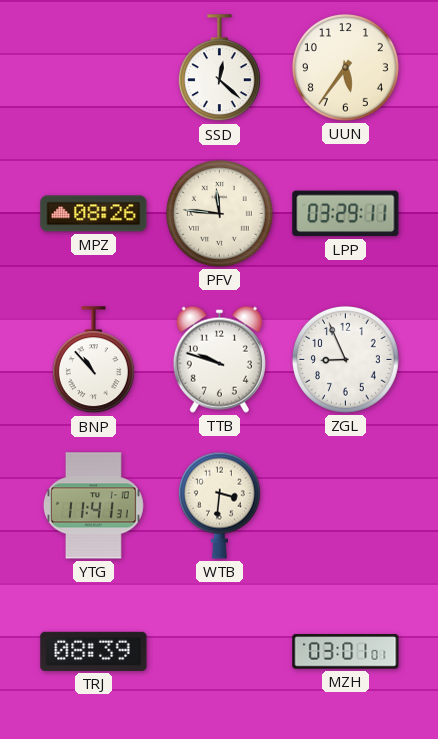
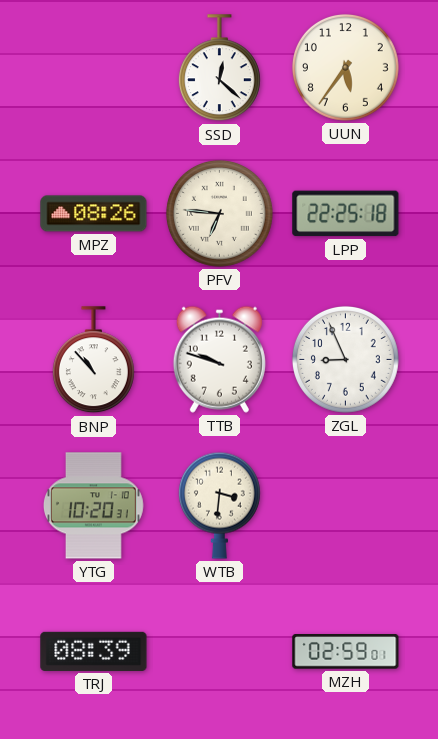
PFV: 11:46 -> 6:46
LPP: 03:29 -> 22:25
YTG: 11:41 -> 10:20
MZH: 03:01 -> 02:59
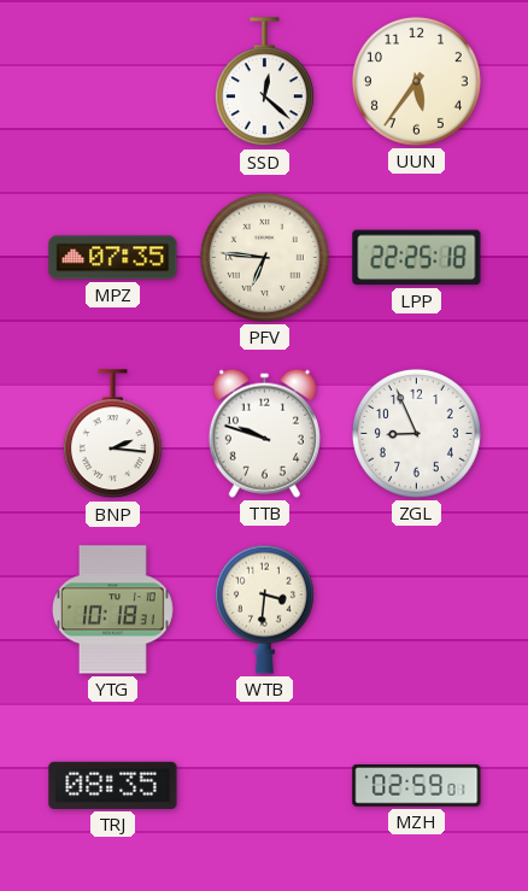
MPZ: 08:26 -> 07:35
BNP: 10:53 -> 2:16
YTG: 10:20 -> 10:18
TRJ: 08:39 -> 08:35
